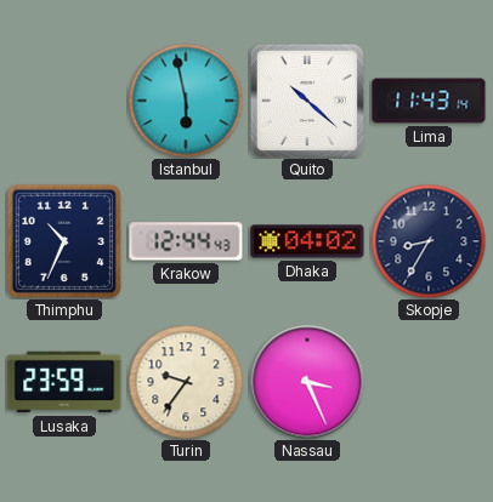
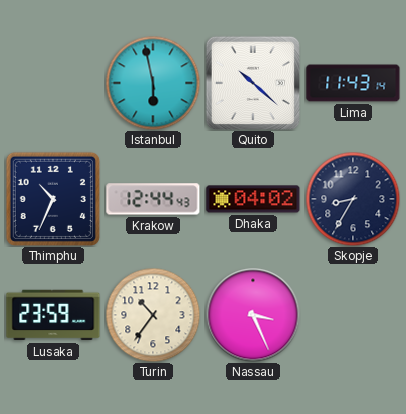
Turin: 9:36 -> 10:36
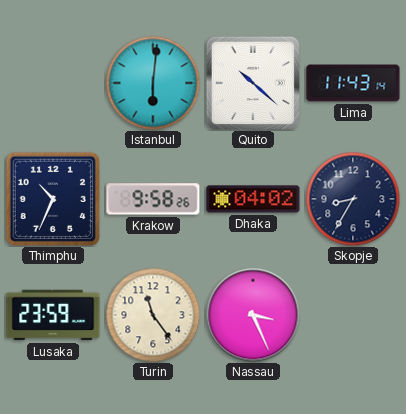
Istanbul: 5:58 -> 6:01
Krakow: 12:44 -> 9:58
Turin: 10:36 -> 11:24
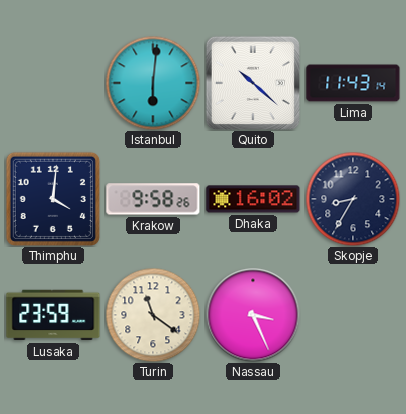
Thimphu: 10:34 -> 4:01
Dhaka: 04:02 -> 16:02
Turin: 11:24 -> 11:21
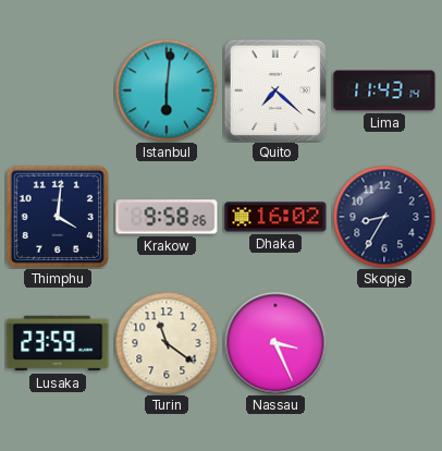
Quito: 10:22 -> 7:22
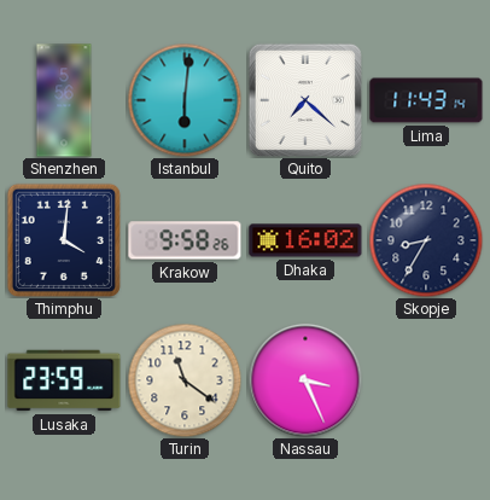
Shenzhen: none -> 5:56
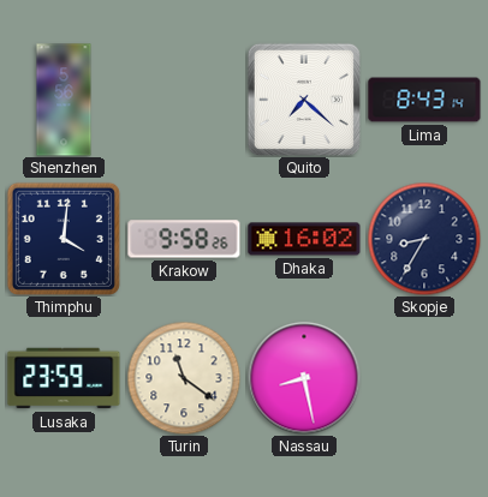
Istanbul: 6:01 -> none
Lima: 11:43 -> 8:43
Nassau: 3:26 -> 8:28
